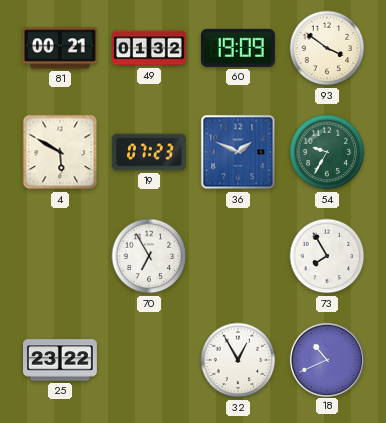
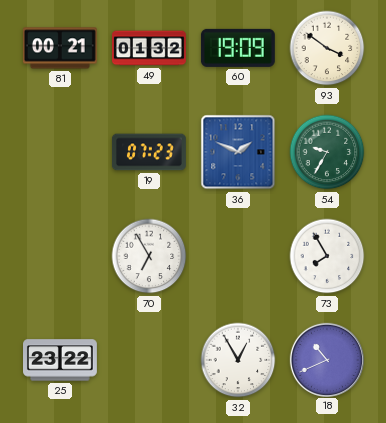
4: 5:50 -> none
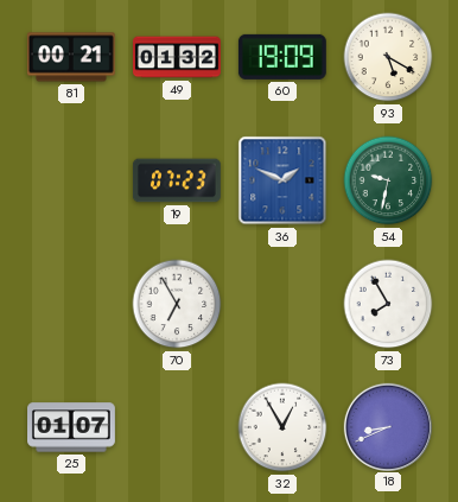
93: 3:51 -> 5:20
54: 9:35 -> 9:32
25: 23:22 -> 01:07
18: 10:41 -> 8:41
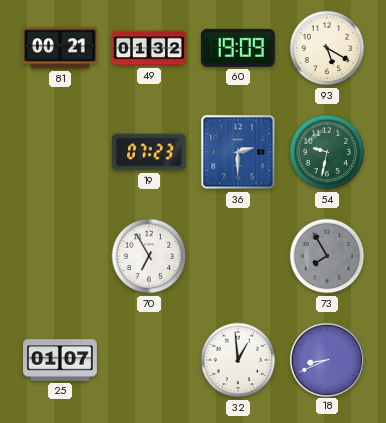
36: 1:49 -> 2:30
73 dial: white -> grey
32: 12:55 -> 12:59
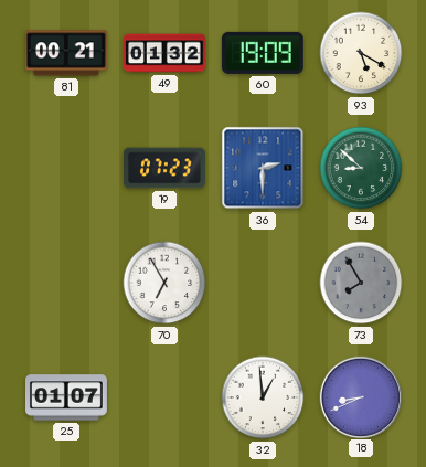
54: 9:32 -> 8:52
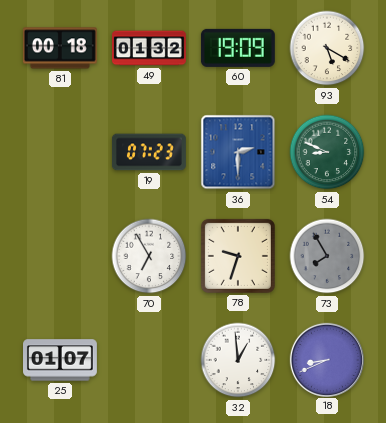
81: 00:21 -> 00:18
54: 8:52 -> 8:49
78: none -> 9:33
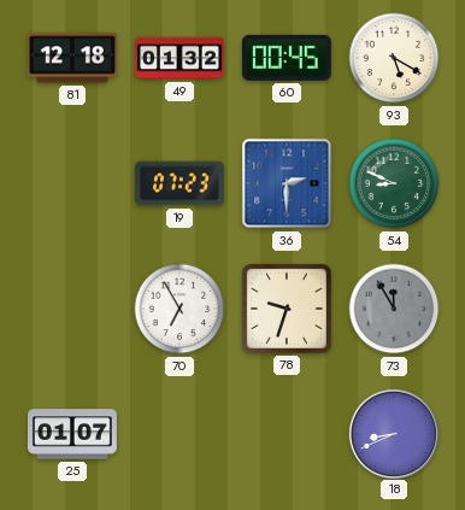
81: 00:18 -> 12:18
60: 19:09 -> 00:45
73: 7:55 -> 11:55
32: 12:59 -> none
